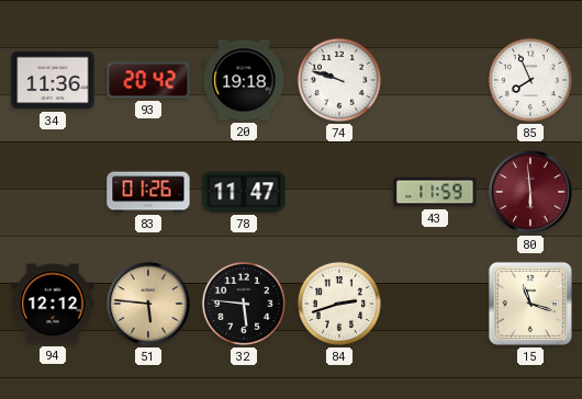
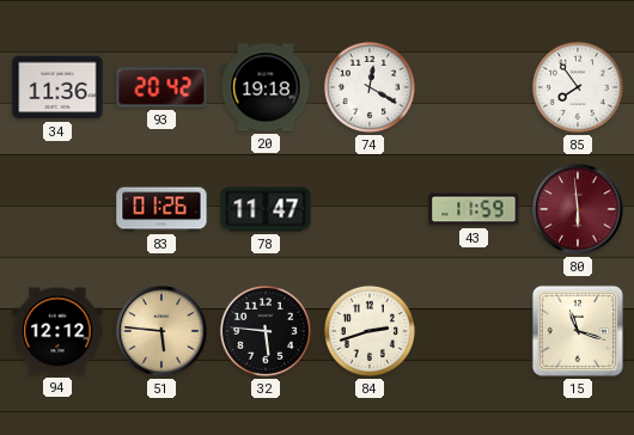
74: 9:48 -> 12:20
85: 7:56 -> 7:54
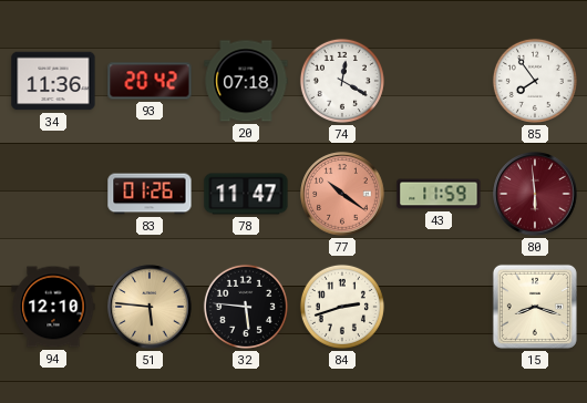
20: 19:18 -> 07:18
77: none -> 10:21
94: 12:12 -> 12:10
15: 11:18 -> 8:18
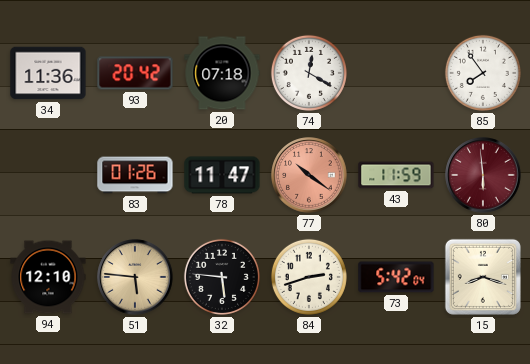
73: none -> 5:42
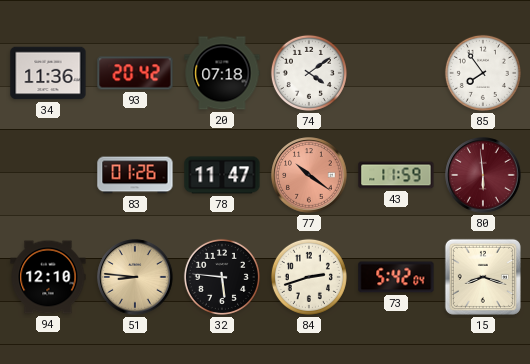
74: 12:20 -> 4:09
51: 5:46 -> 8:46
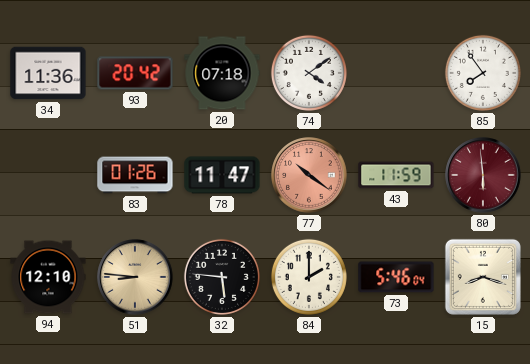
84: 2:42 -> 2:00
73: 5:42 -> 5:46
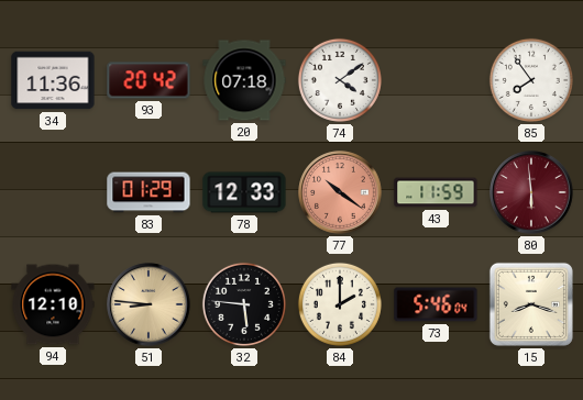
83: 01:26 -> 01:29
78: 11:47 -> 12:33
